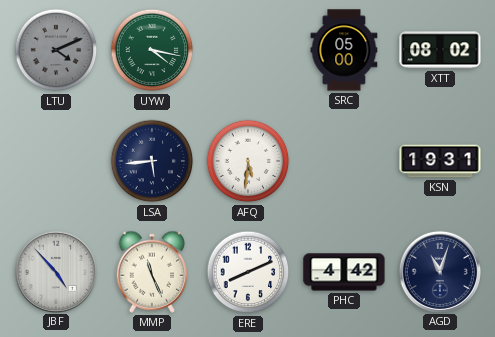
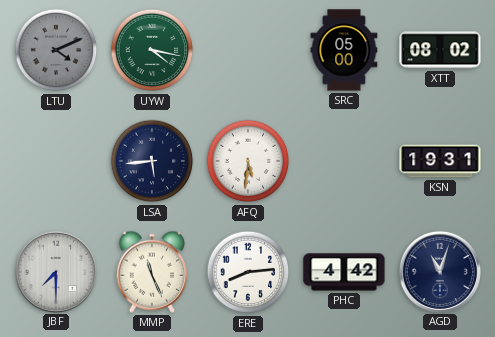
JBF: 4:53 -> 7:30
ERE: 8:11 -> 8:14
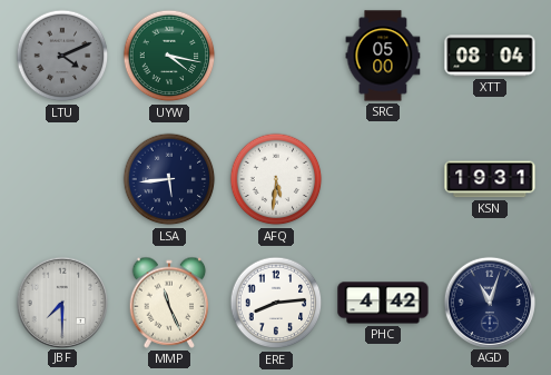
XTT: 08:02 -> 08:04
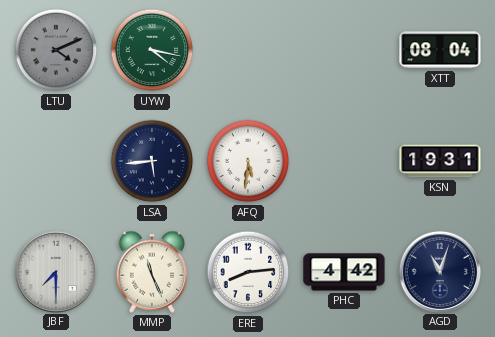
SRC: 05:00 -> none
